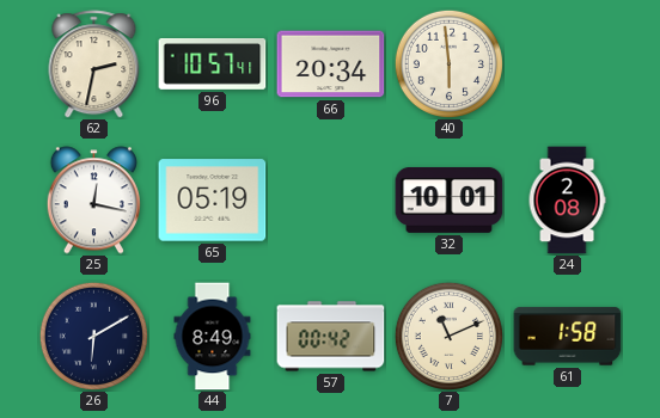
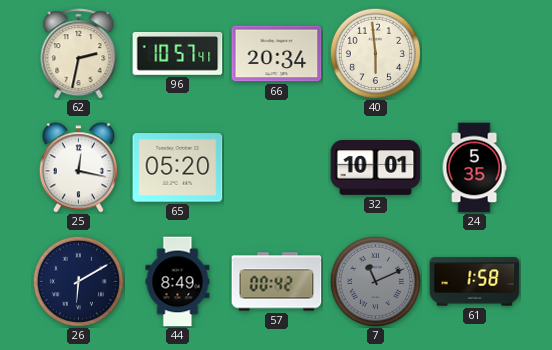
65: 05:19 -> 05:20
24: 2:08 -> 5:35
7 dial: cream -> grey
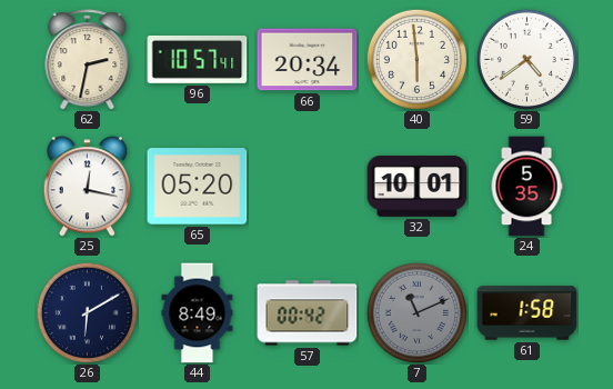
59: none -> 4:39
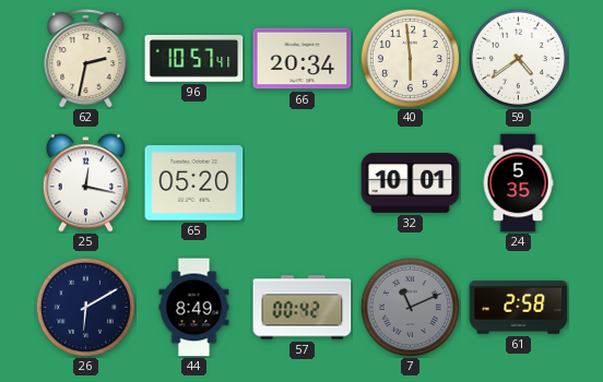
61: 1:58 -> 2:58
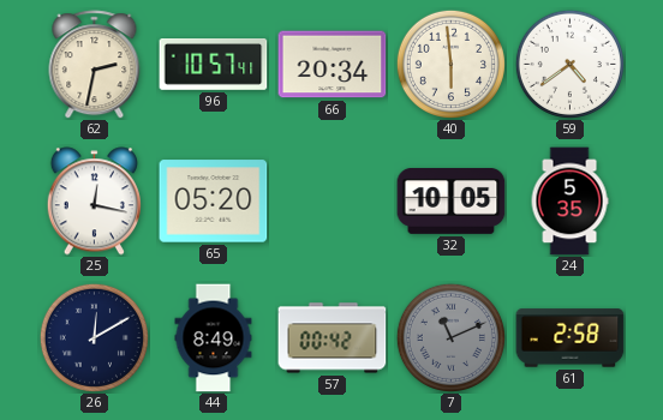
32: 10:01 -> 10:05
26: 6:10 -> 12:10
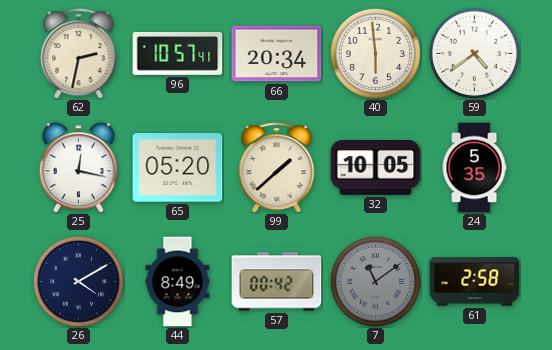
99: none -> 1:38
26: 12:10 -> 4:10
7: 11:11 -> 11:09
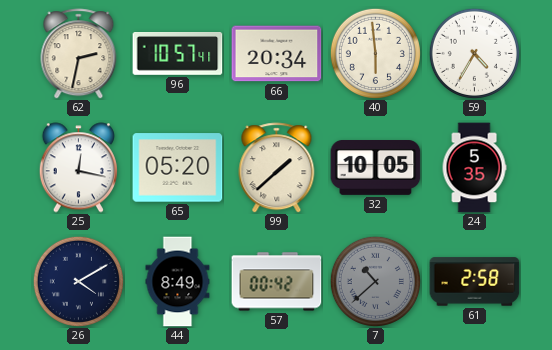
59: 4:39 -> 4:35
7: 11:09 -> 10:38
